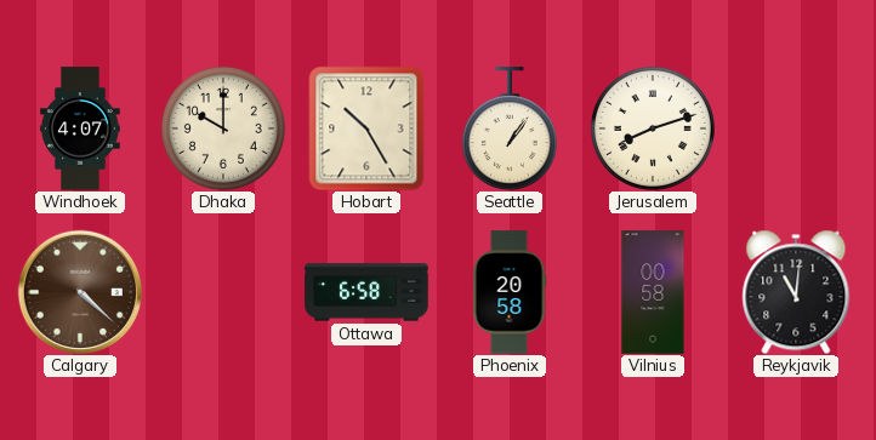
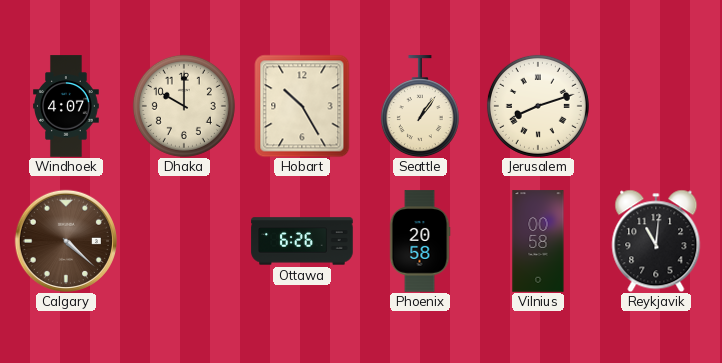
Ottawa: 6:58 -> 6:26
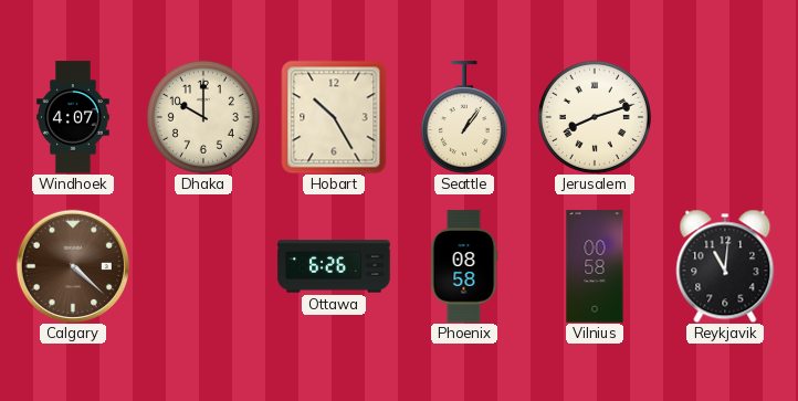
Phoenix: 20:58 -> 08:58
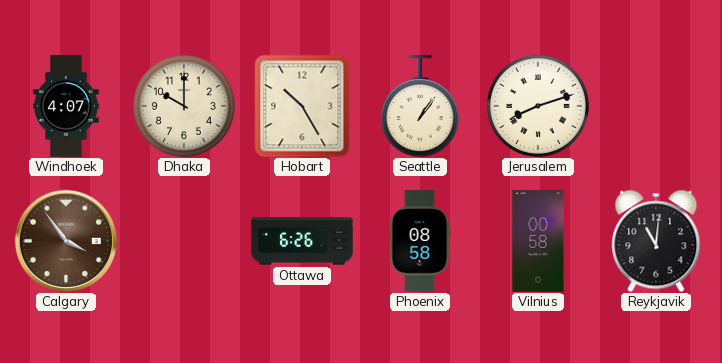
Calgary: 4:22 -> 3:54
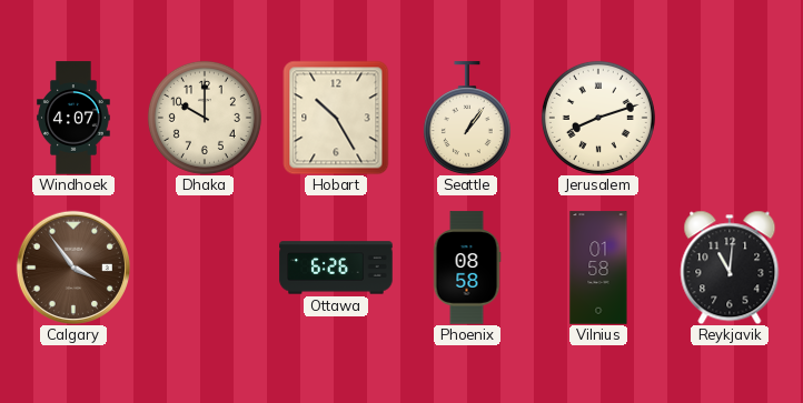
Vilnius: 00:58 -> 01:58
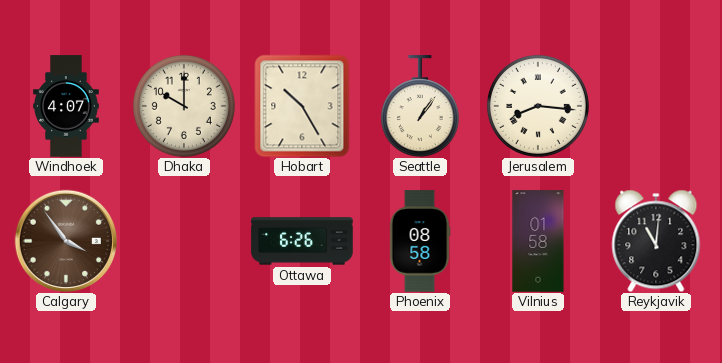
Jerusalem: 8:12 -> 8:16
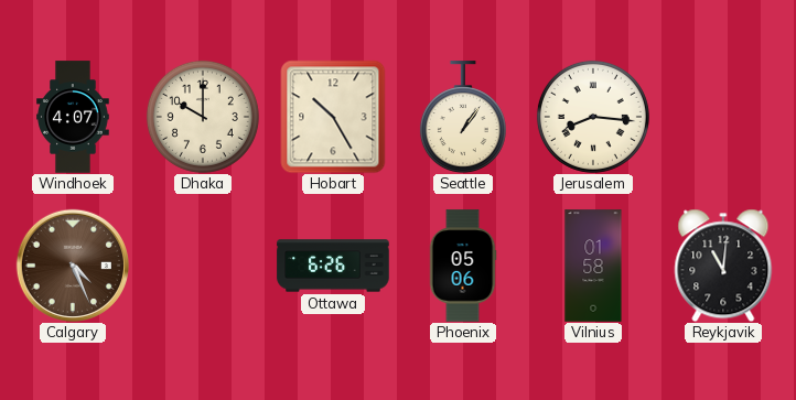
Calgary: 3:54 -> 4:26
Phoenix: 08:58 -> 05:06
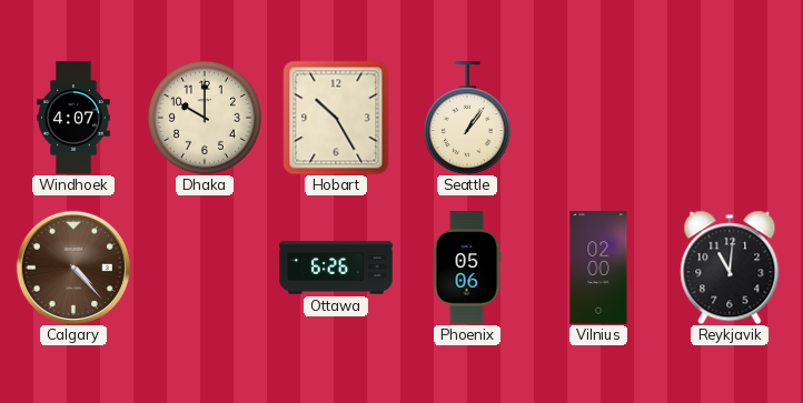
Jerusalem: 8:16 -> none
Calgary: 4:26 -> 4:23
Vilnius: 01:58 -> 02:00
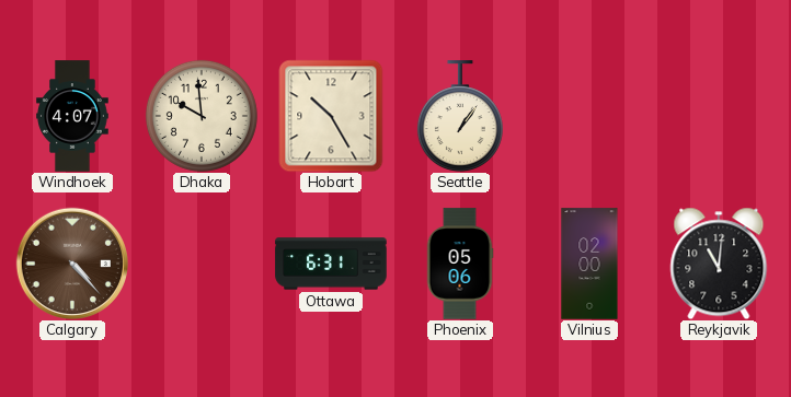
Dhaka: 10:00 -> 9:59
Ottawa: 6:26 -> 6:31
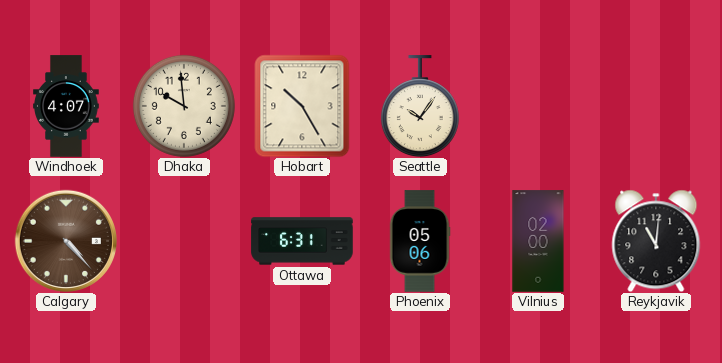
Seattle: 1:06 -> 10:06
